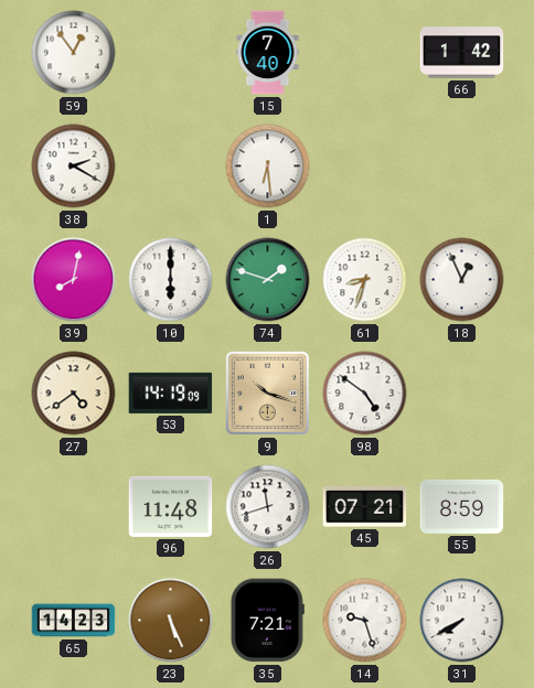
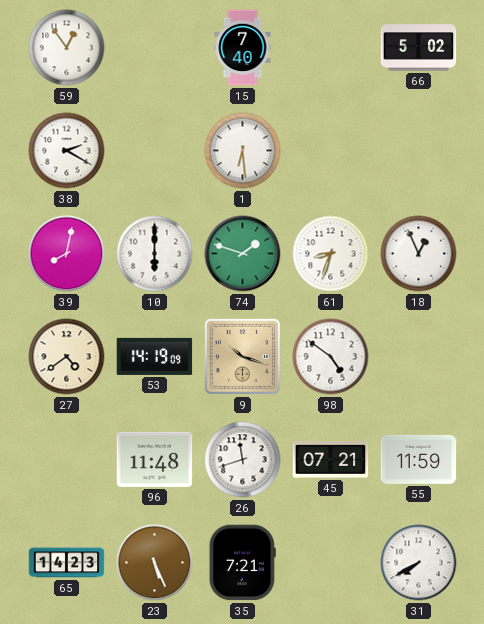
66: 1:42 -> 5:02
55: 8:59 -> 11:59
14: 9:27 -> none
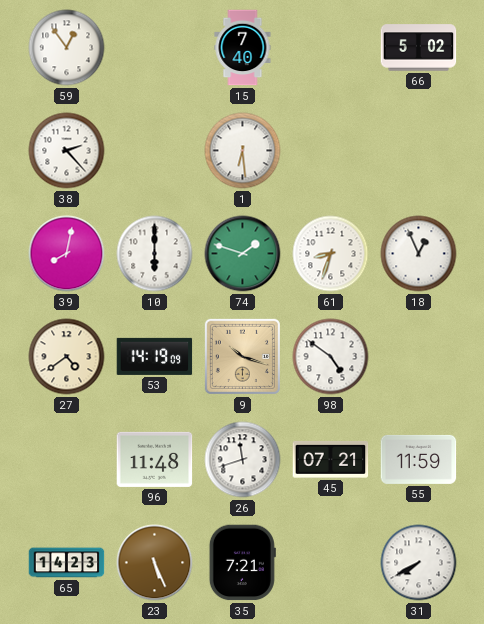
38: 2:20 -> 2:23
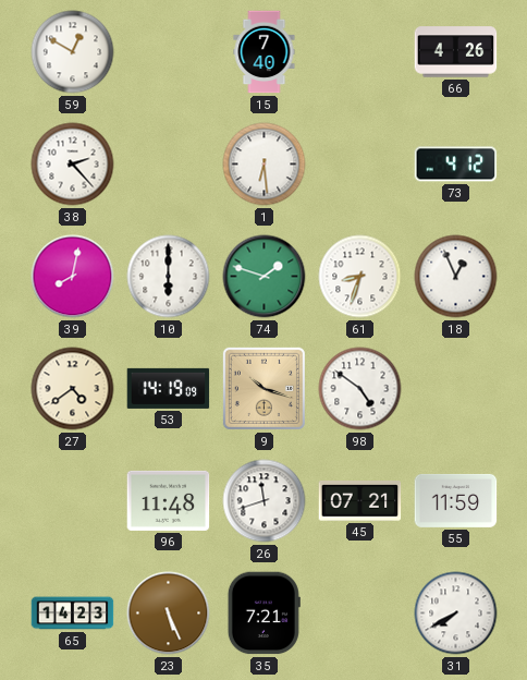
59: 12:54 -> 12:50
66: 5:02 -> 4:26
73: none -> 4:12
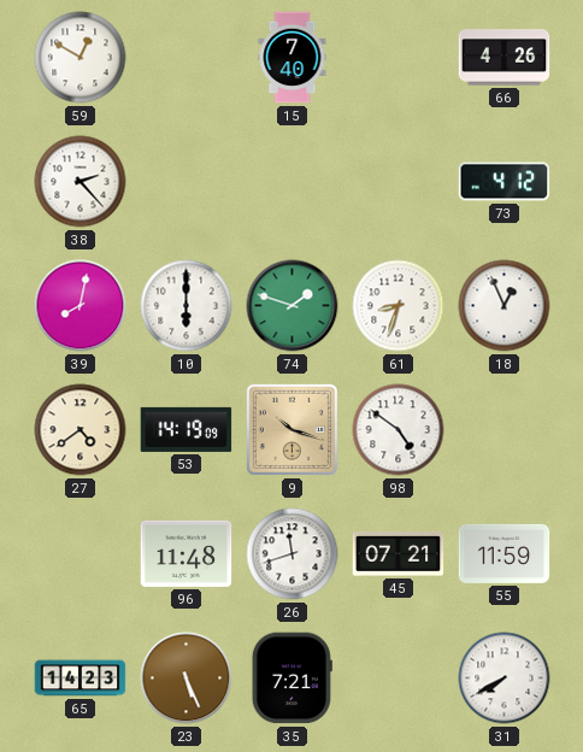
1: 6:29 -> none
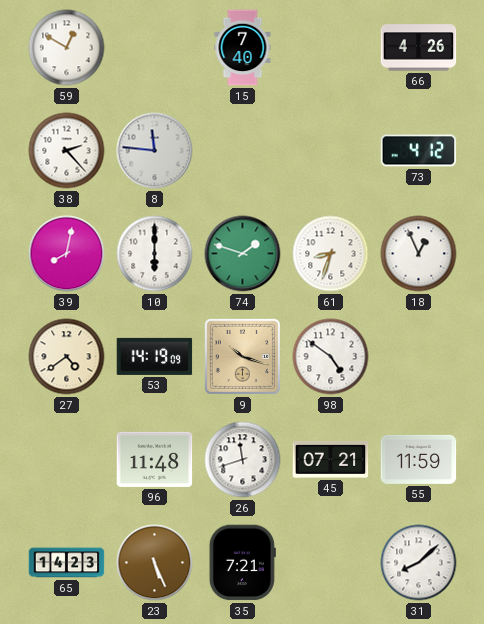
8: none -> 11:46
31: 7:40 -> 8:08
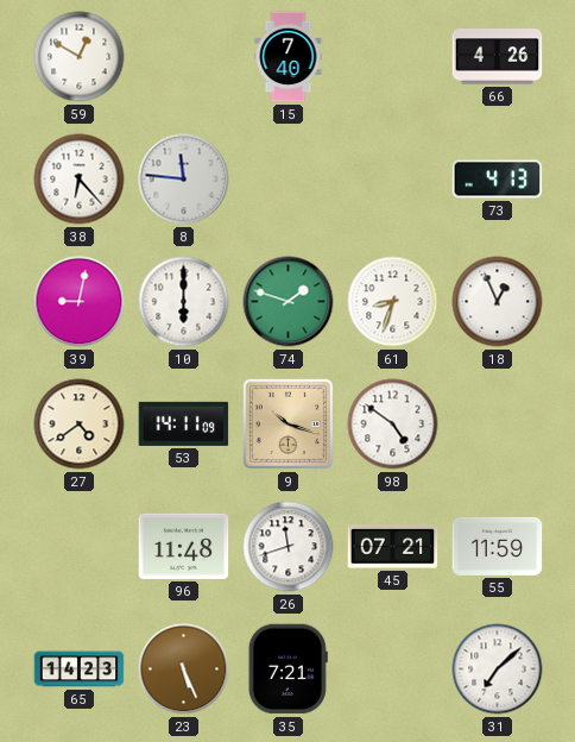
38: 2:23 -> 6:23
73: 4:12 -> 4:13
39: 8:02 -> 9:02
53: 14:19 -> 14:11
31: 8:08 -> 7:08
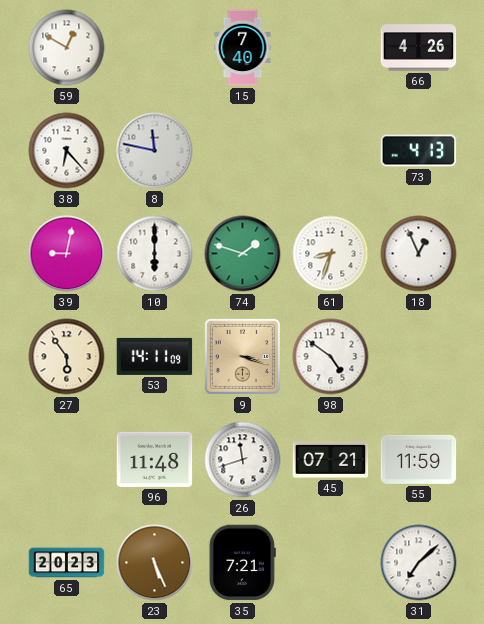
8: 11:46 -> 11:47
27: 4:39 -> 5:54
9: 10:18 -> 3:18
65: 14:23 -> 20:23
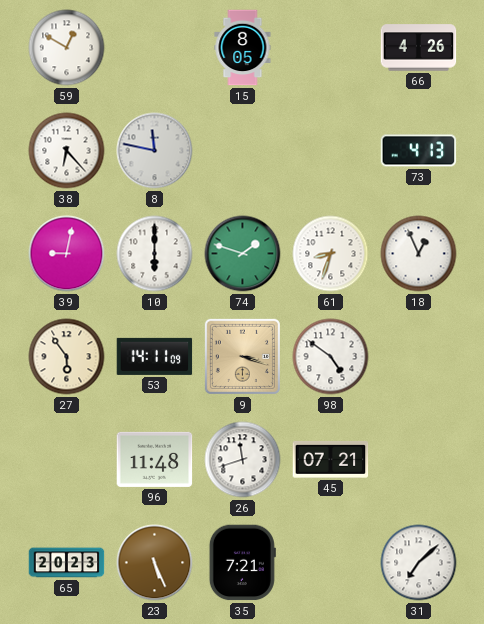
15: 7:40 -> 8:05
55: 11:59 -> none
